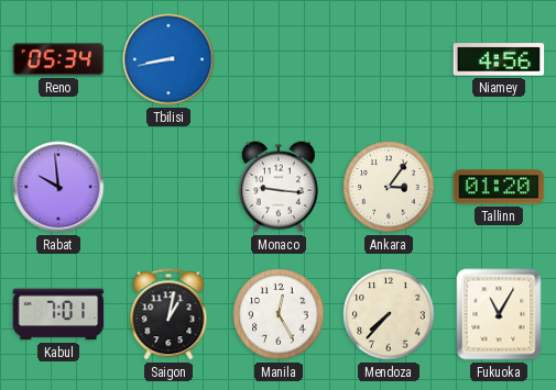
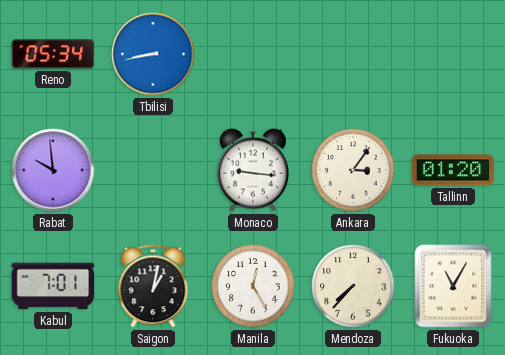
Niamey: 4:56 -> none
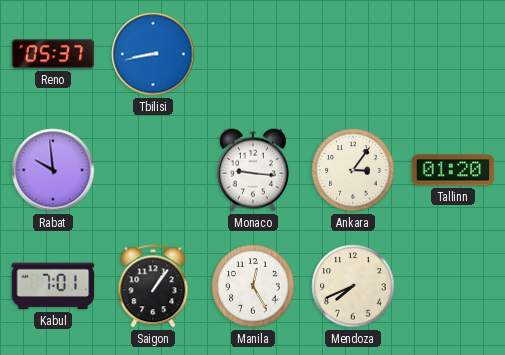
Reno: 05:34 -> 05:37
Saigon: 1:02 -> 1:06
Mendoza: 7:37 -> 7:41
Fukuoka: 11:05 -> none
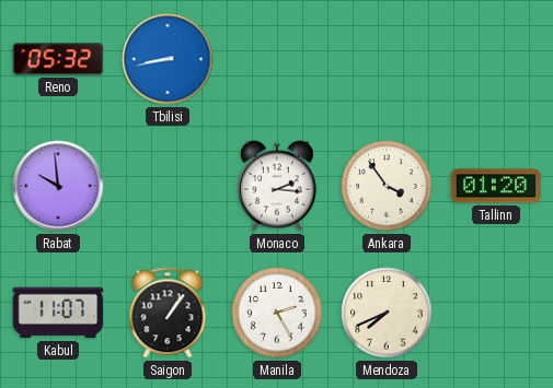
Reno: 05:37 -> 05:32
Monaco: 9:16 -> 2:16
Ankara: 3:06 -> 3:54
Kabul: 7:01 -> 11:07
Manila: 12:25 -> 2:25
